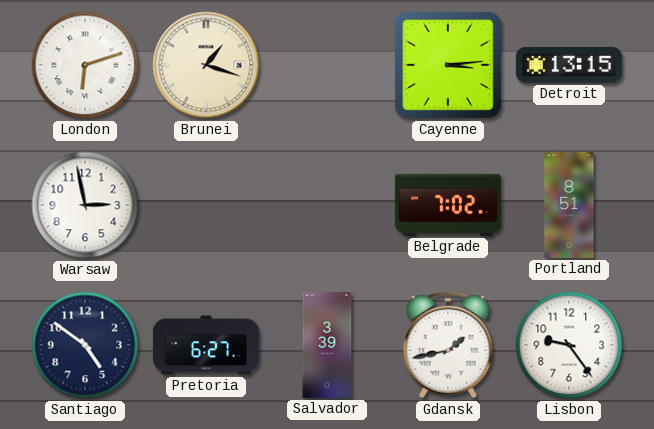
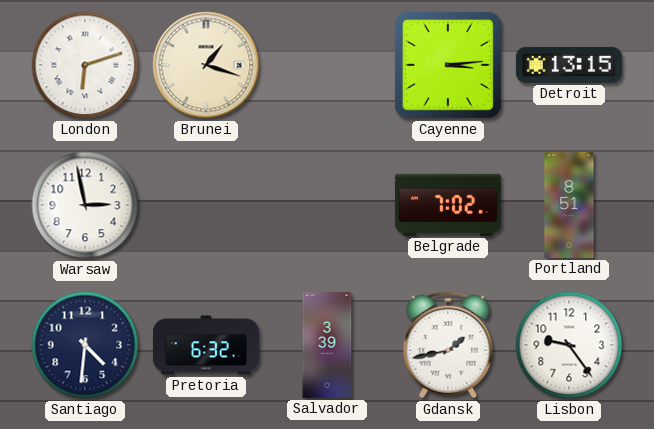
Santiago: 4:51 -> 4:31
Pretoria: 6:27 -> 6:32
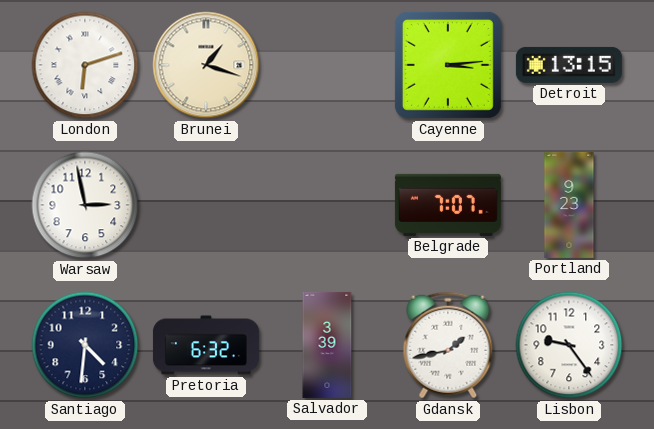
Belgrade: 7:02 -> 7:07
Portland: 8:51 -> 9:23
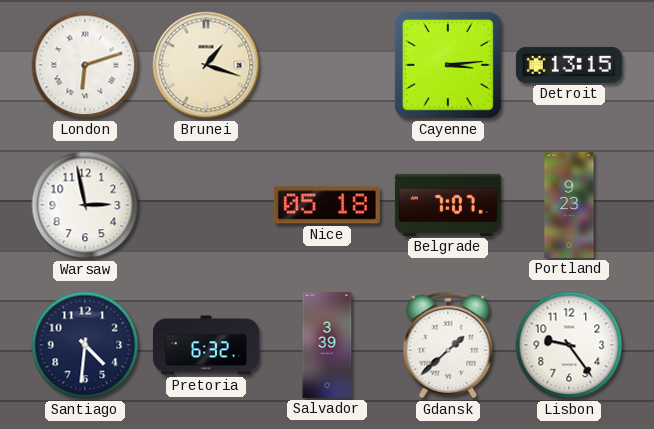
Nice: none -> 05:18
Gdansk: 1:43 -> 1:38
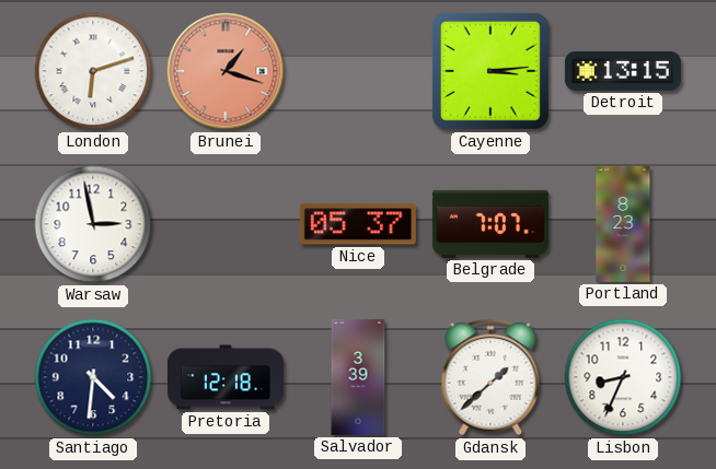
Brunei dial: cream -> salmon
Nice: 05:18 -> 05:37
Portland: 9:23 -> 8:23
Pretoria: 6:32 -> 12:18
Lisbon: 9:24 -> 8:34
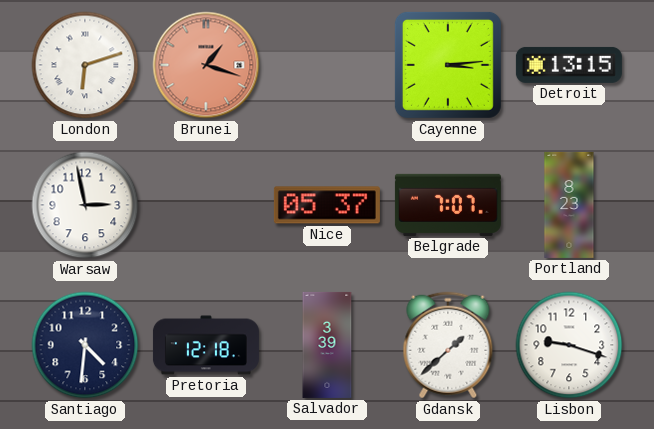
Lisbon: 8:34 -> 9:18
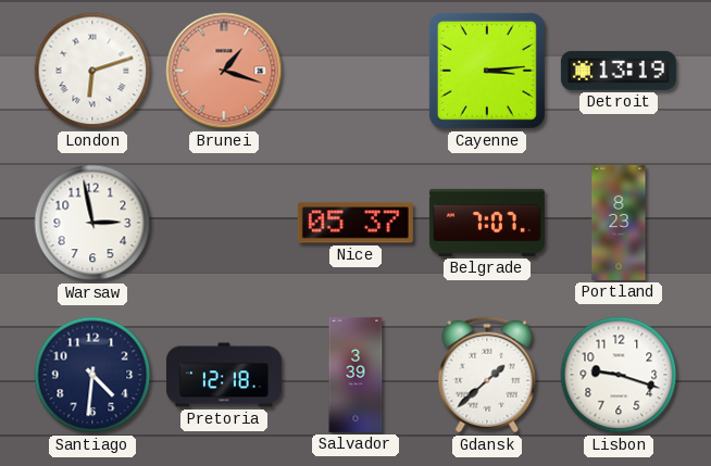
Detroit: 13:15 -> 13:19
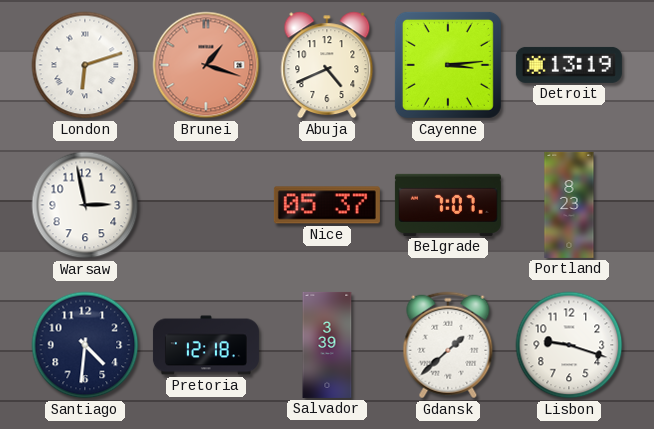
Abuja: none -> 4:41
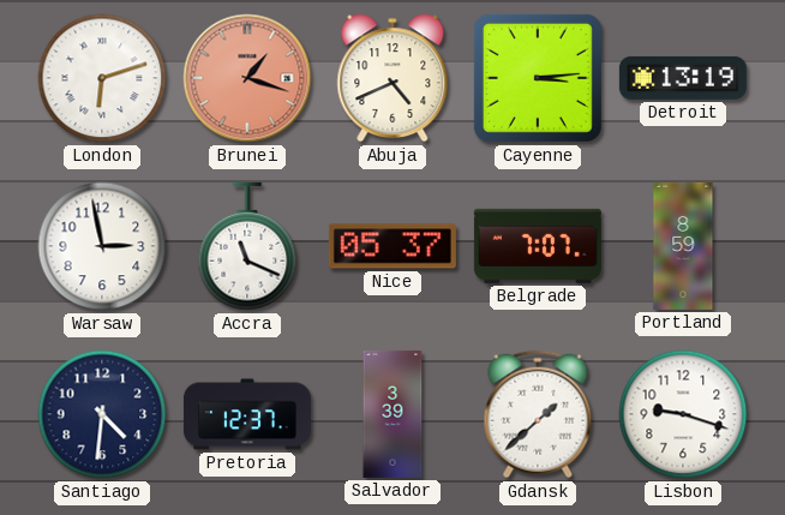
Accra: none -> 11:19
Portland: 8:23 -> 8:59
Pretoria: 12:18 -> 12:37
